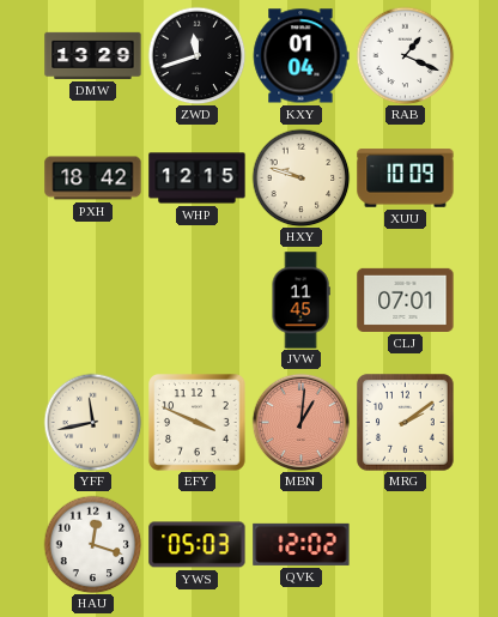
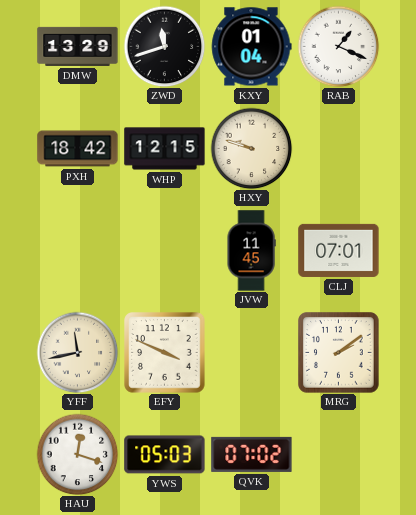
XUU: 10:09 -> none
MBN: 1:01 -> none
QVK: 12:02 -> 07:02
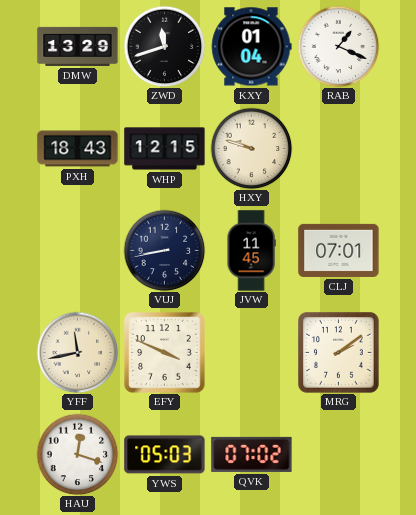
PXH: 18:42 -> 18:43
VUJ: none -> 8:43
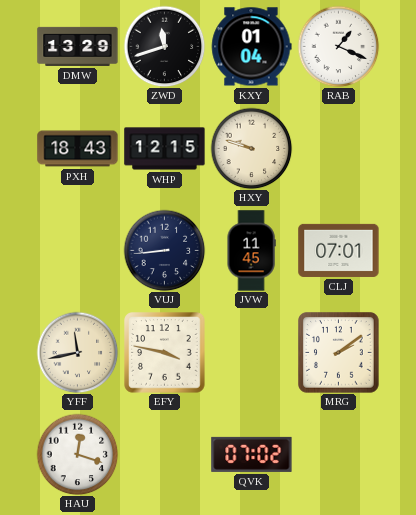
VUJ: 8:43 -> 8:44
EFY: 3:49 -> 3:47
YWS: 05:03 -> none
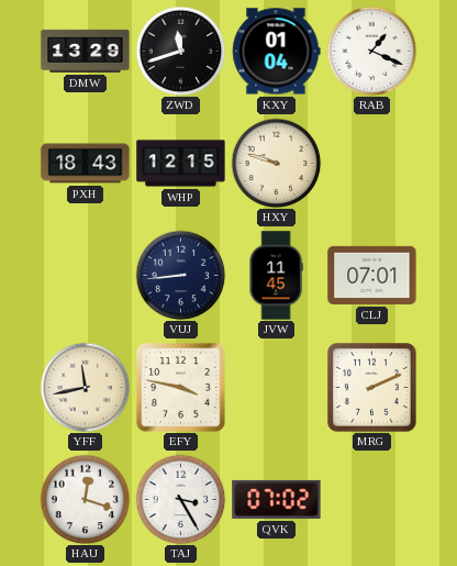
MRG: 2:09 -> 2:11
TAJ: none -> 3:25
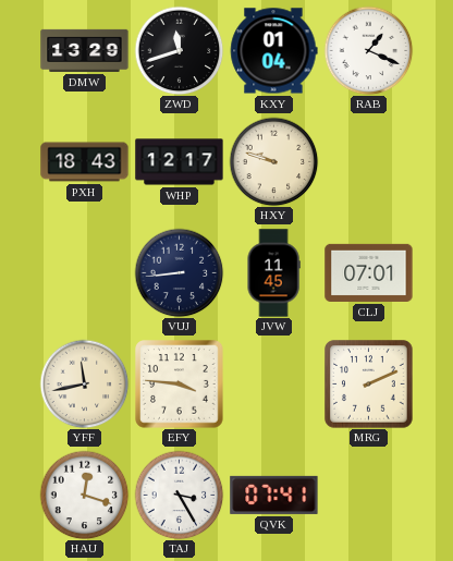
WHP: 12:15 -> 12:17
EFY: 3:47 -> 3:46
QVK: 07:02 -> 07:41
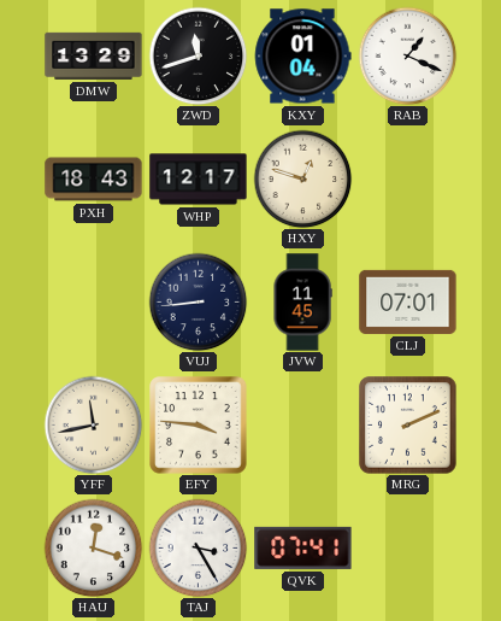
HXY: 9:48 -> 12:48
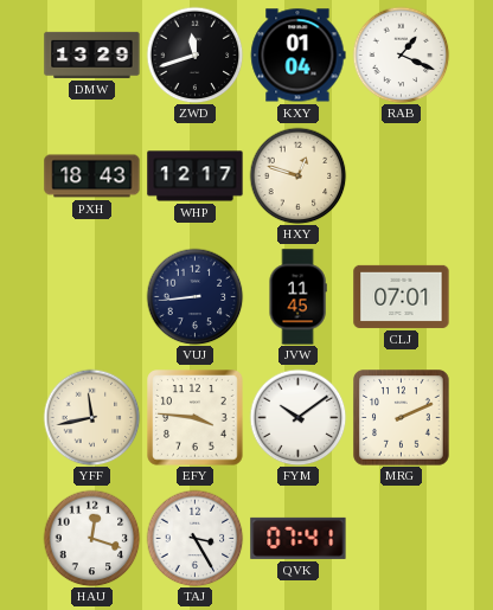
FYM: none -> 10:09
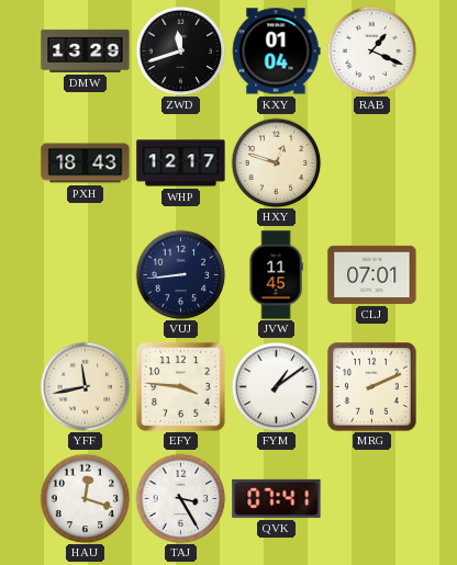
FYM: 10:09 -> 1:09
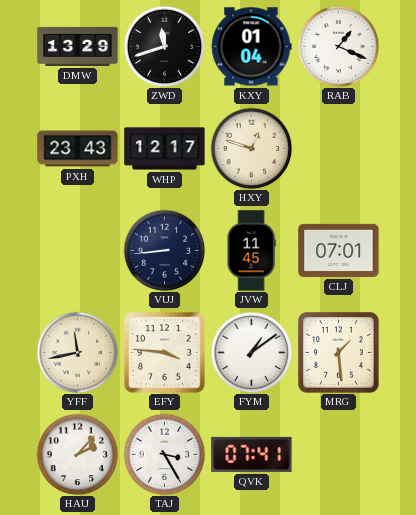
PXH: 18:43 -> 23:43
MRG: 2:11 -> 1:29
HAU: 12:18 -> 2:07
